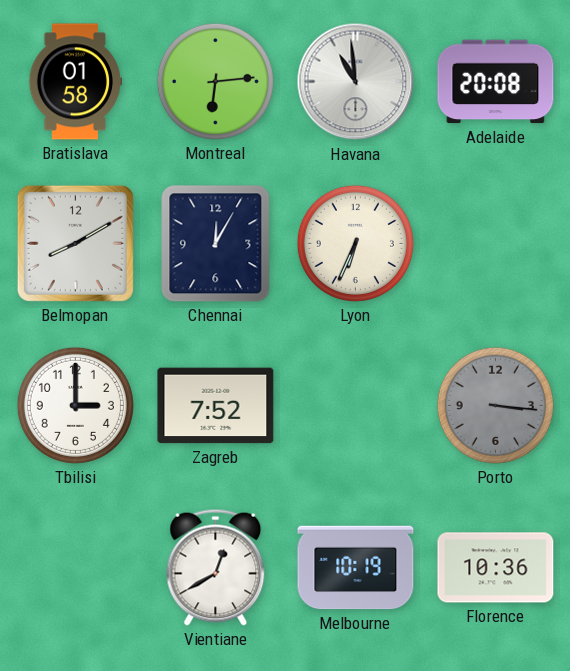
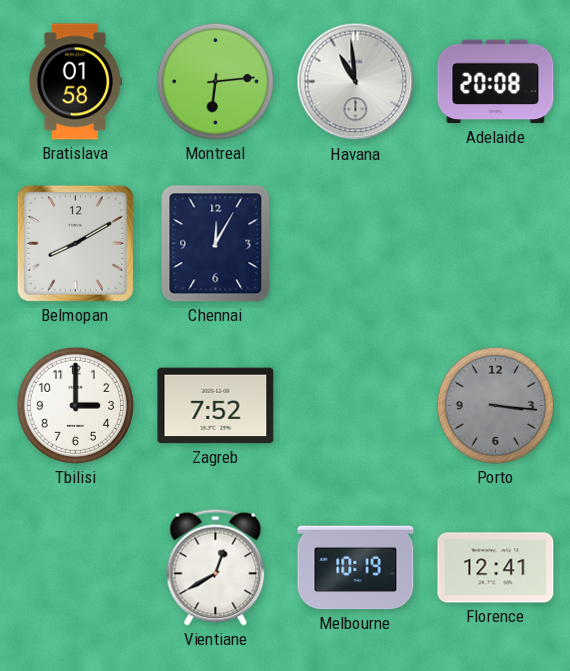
Lyon: 6:34 -> none
Florence: 10:36 -> 12:41
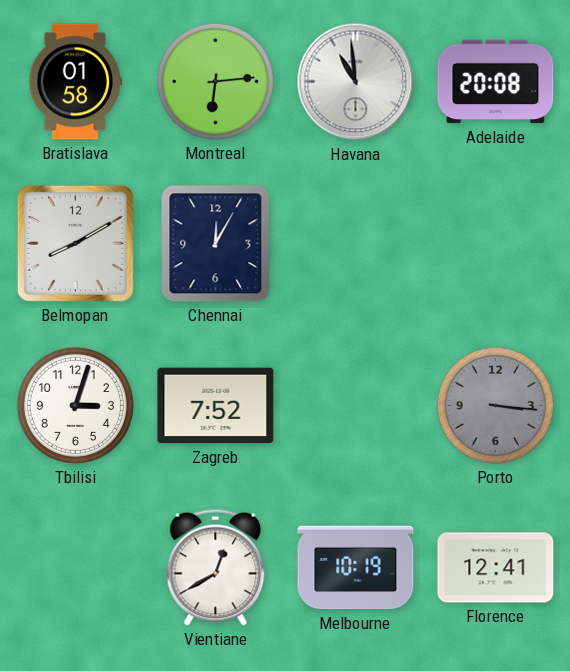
Tbilisi: 3:00 -> 3:03
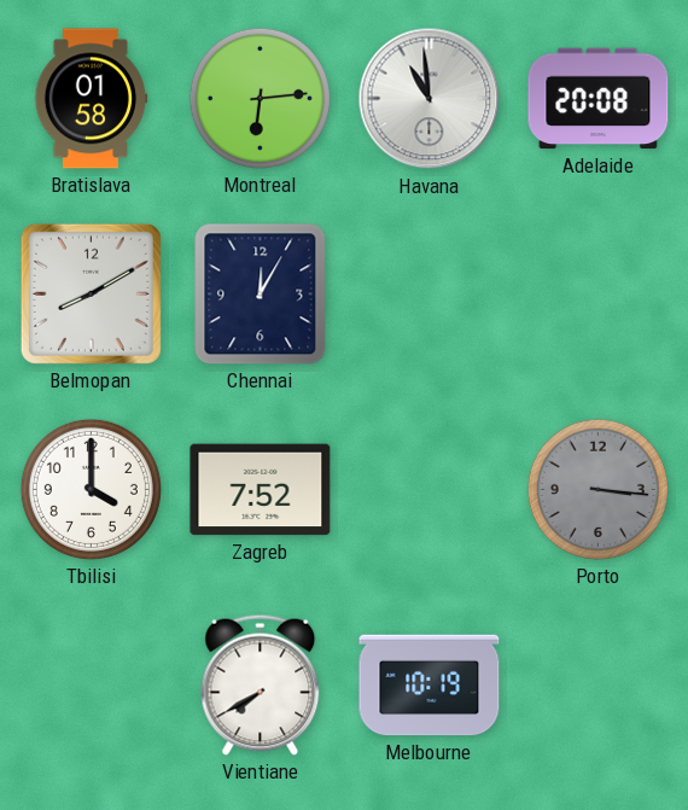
Tbilisi: 3:03 -> 4:00
Vientiane: 12:40 -> 7:40
Florence: 12:41 -> none
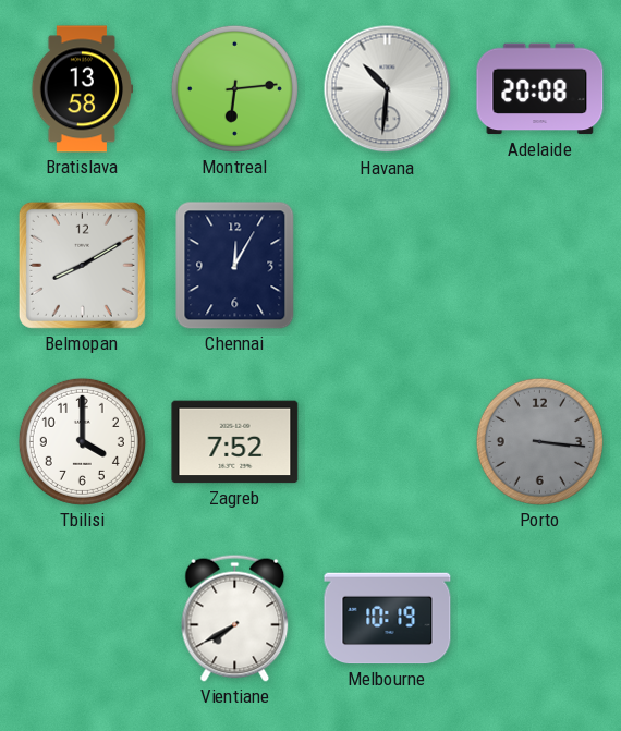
Bratislava: 01:58 -> 13:58
Havana: 10:59 -> 10:31
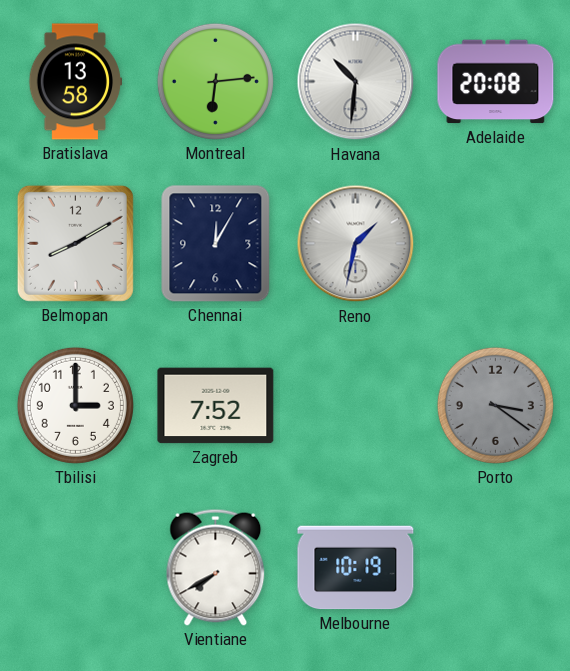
Reno: none -> 1:32
Tbilisi: 4:00 -> 3:00
Porto: 3:16 -> 3:21
